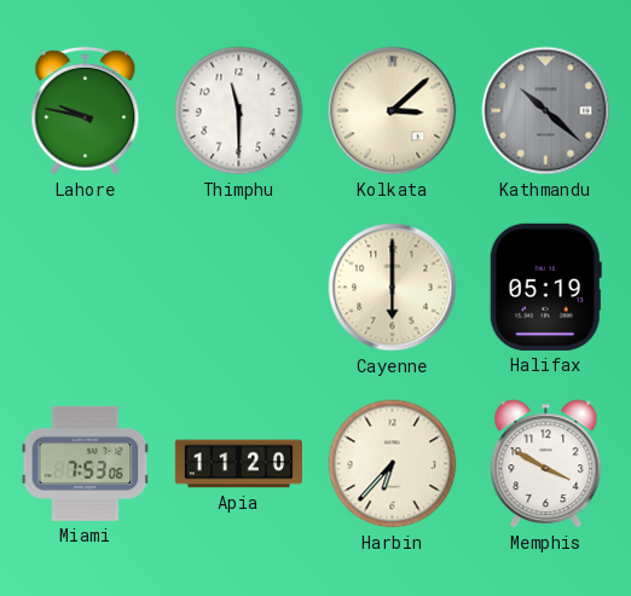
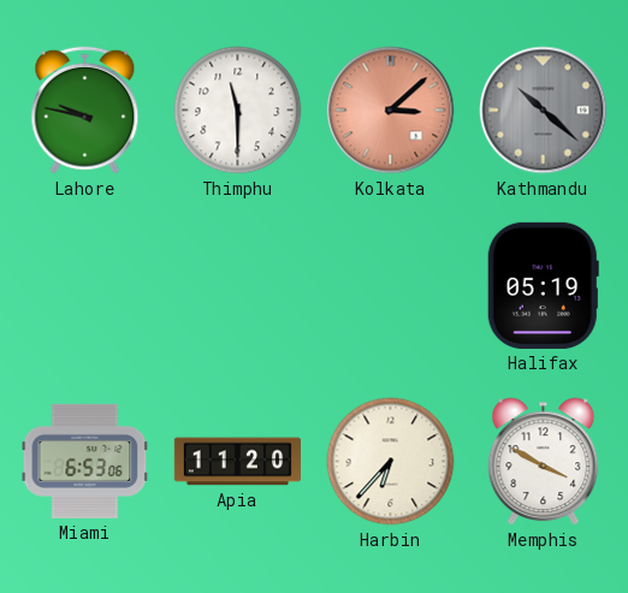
Kolkata dial: cream -> salmon
Cayenne: 6:00 -> none
Miami: 7:53 -> 6:53
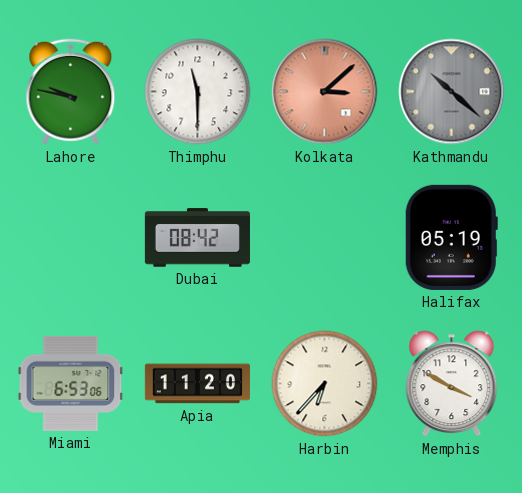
Dubai: none -> 08:42
